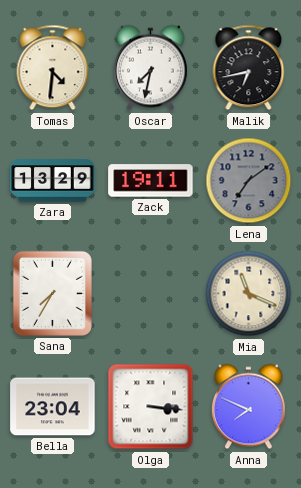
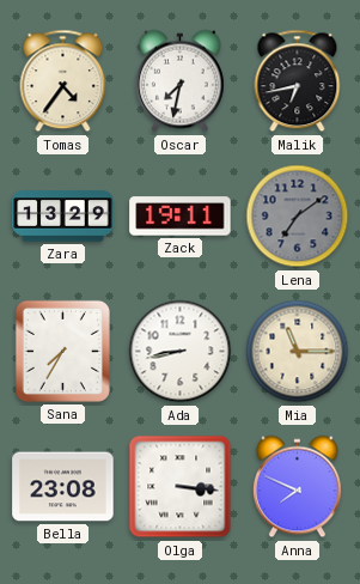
Tomas: 4:31 -> 4:36
Ada: none -> 8:43
Mia: 11:19 -> 11:15
Bella: 23:04 -> 23:08
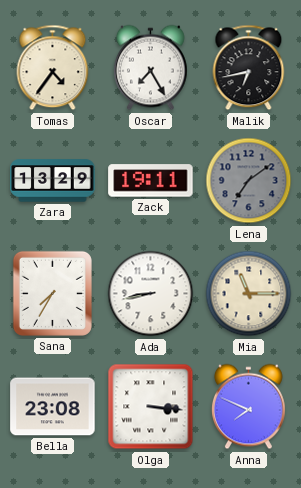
Oscar: 7:32 -> 7:25
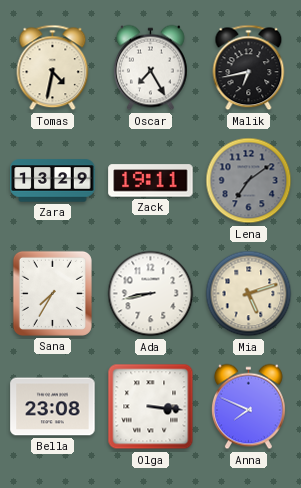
Tomas: 4:36 -> 4:32
Mia: 11:15 -> 5:12
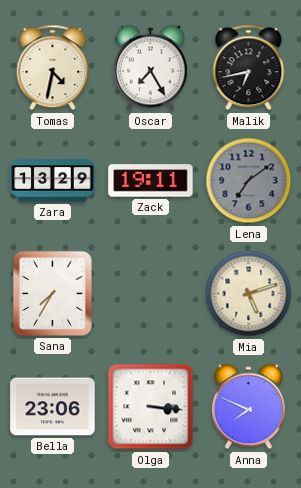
Ada: 8:43 -> none
Bella: 23:08 -> 23:06
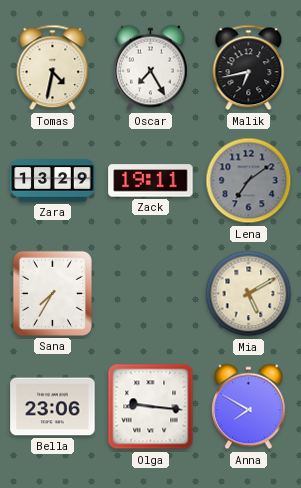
Mia: 5:12 -> 5:10
Olga: 3:16 -> 9:16
Anna: 7:49 -> 7:50
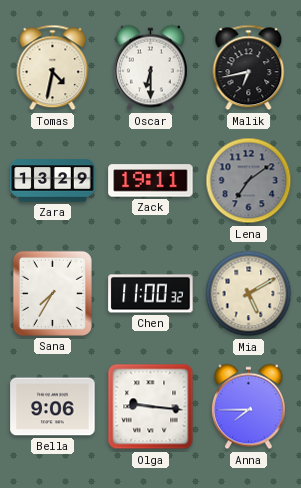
Oscar: 7:25 -> 6:30
Chen: none -> 11:00
Bella: 23:06 -> 9:06
Anna: 7:50 -> 7:45
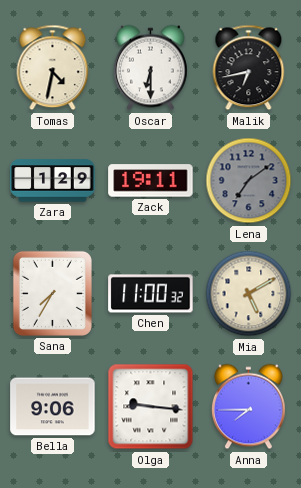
Zara: 13:29 -> 1:29
